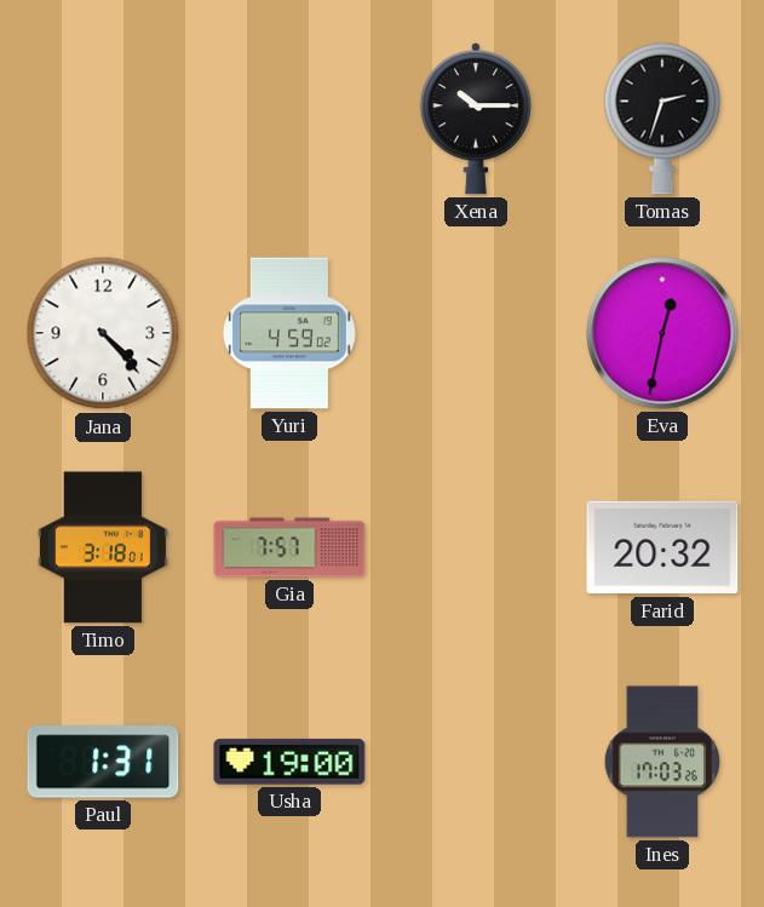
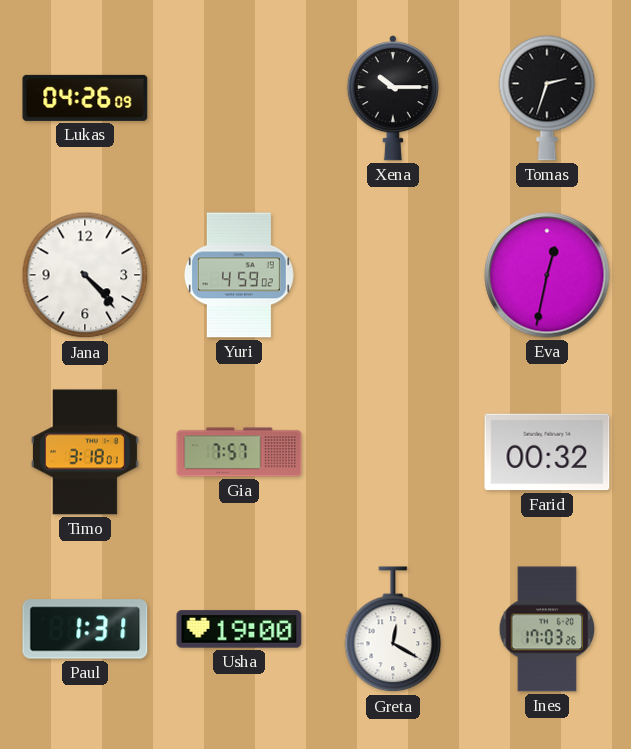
Lukas: none -> 04:26
Farid: 20:32 -> 00:32
Greta: none -> 12:20
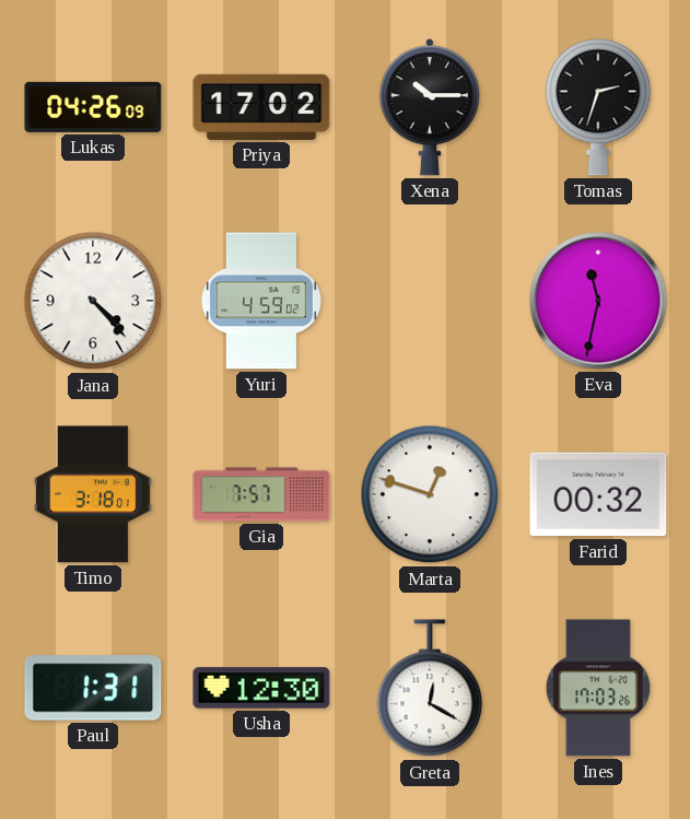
Priya: none -> 17:02
Eva: 12:32 -> 11:32
Marta: none -> 12:48
Usha: 19:00 -> 12:30
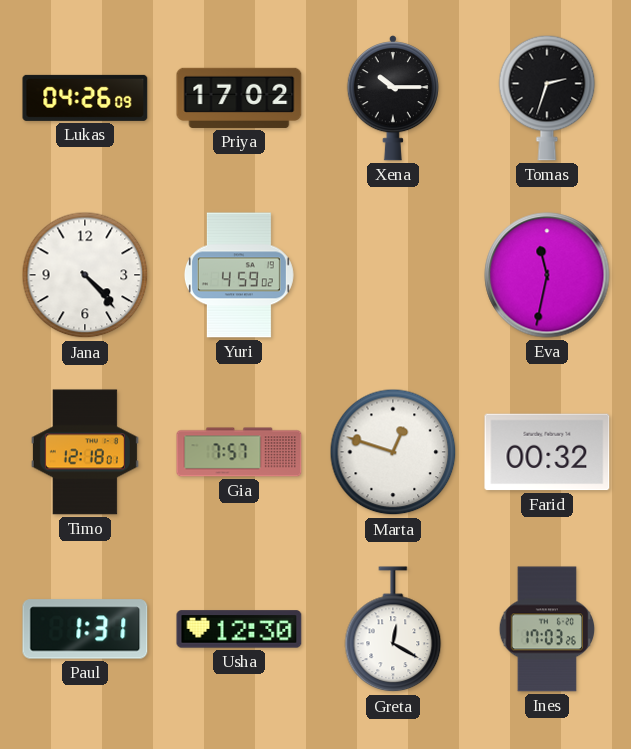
Timo: 3:18 -> 12:18
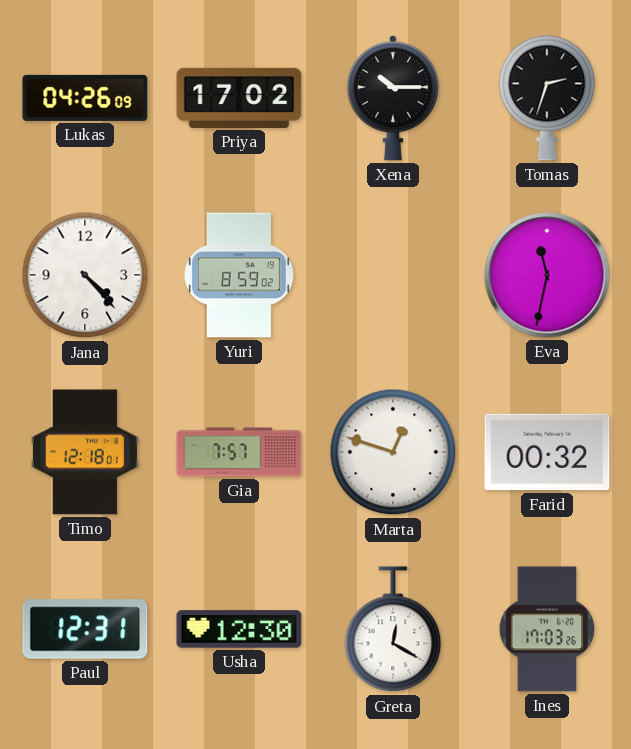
Yuri: 4:59 -> 8:59
Paul: 1:31 -> 12:31
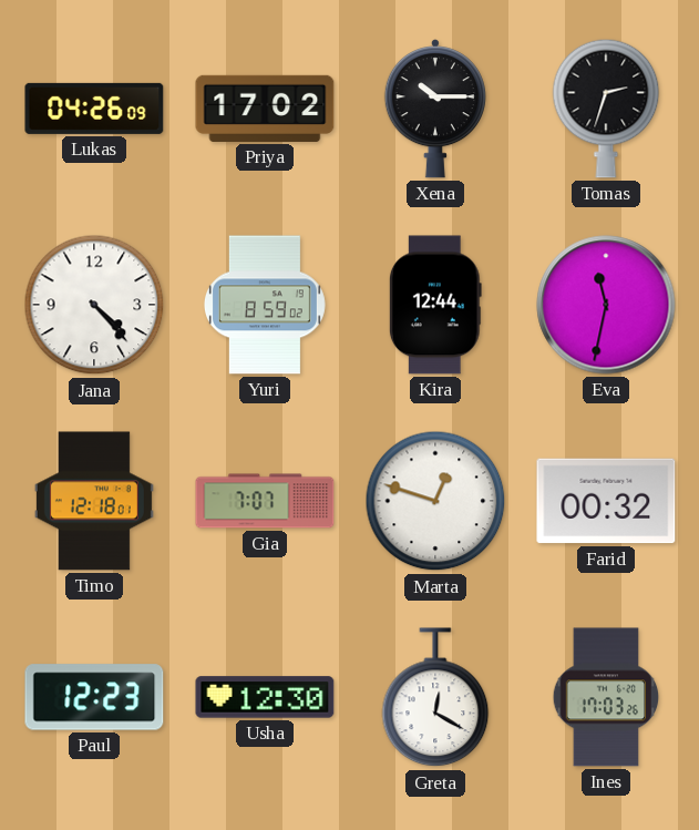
Kira: none -> 12:44
Gia: 7:57 -> 7:07
Paul: 12:31 -> 12:23
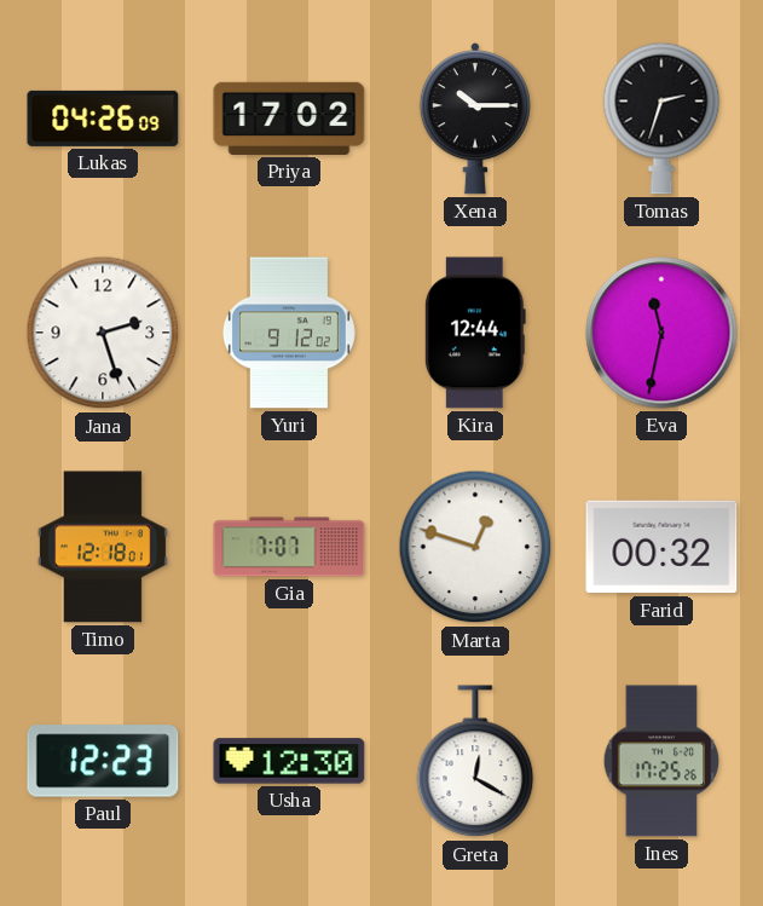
Jana: 4:23 -> 2:27
Yuri: 8:59 -> 9:12
Ines: 17:03 -> 17:25
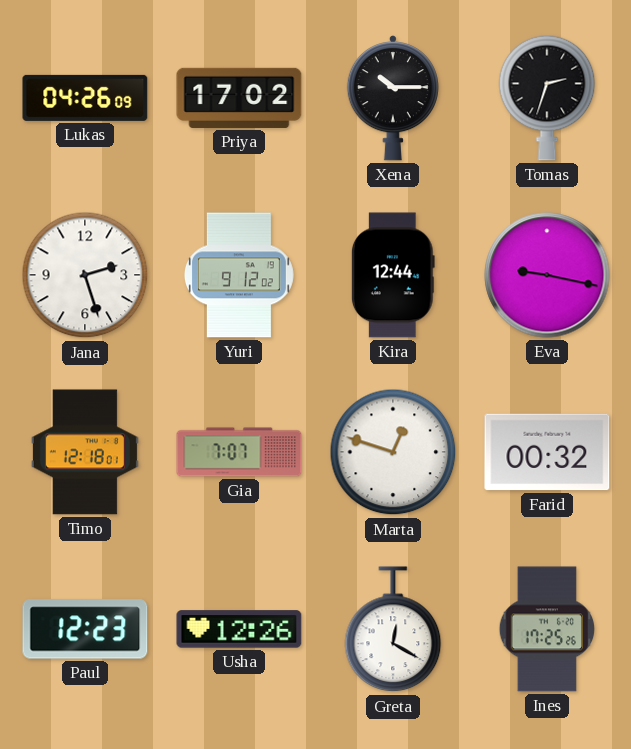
Eva: 11:32 -> 9:17
Usha: 12:30 -> 12:26
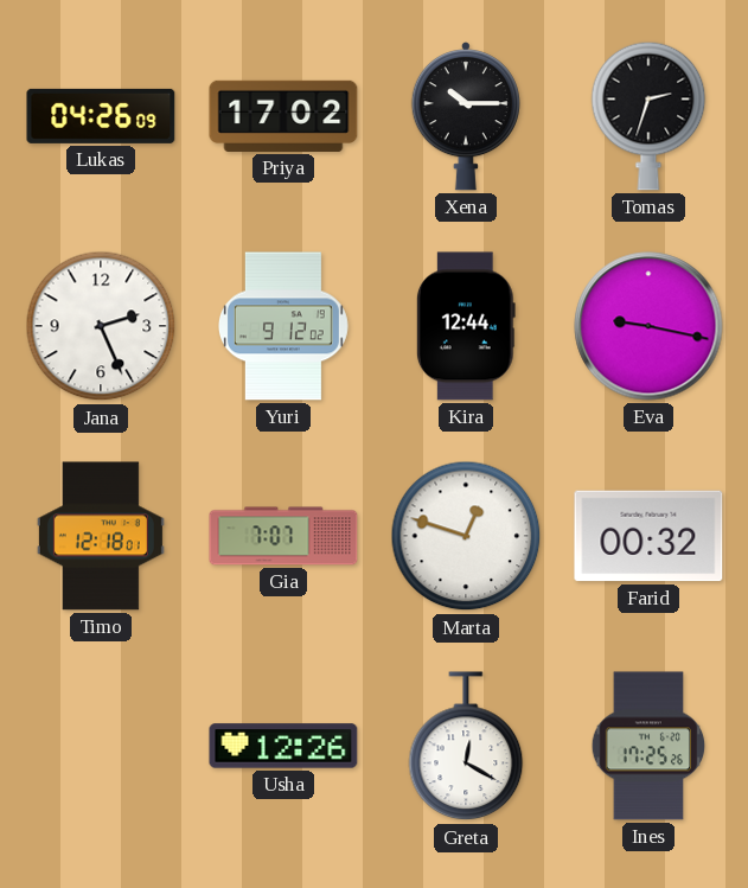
Jana: 2:27 -> 2:26
Paul: 12:23 -> none
